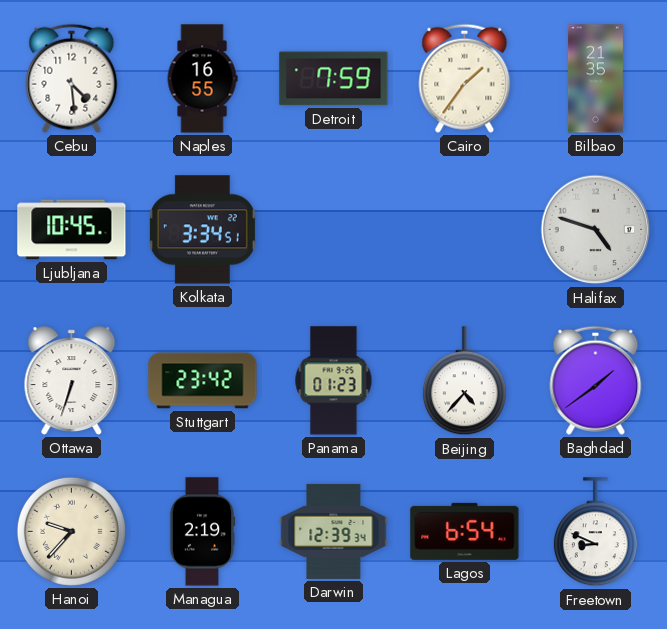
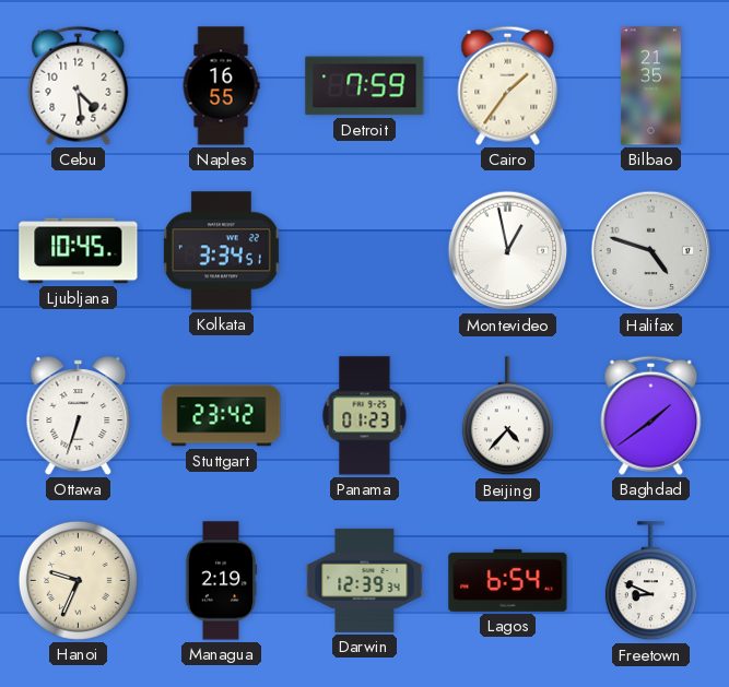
Montevideo: none -> 12:58
Hanoi: 9:37 -> 9:34
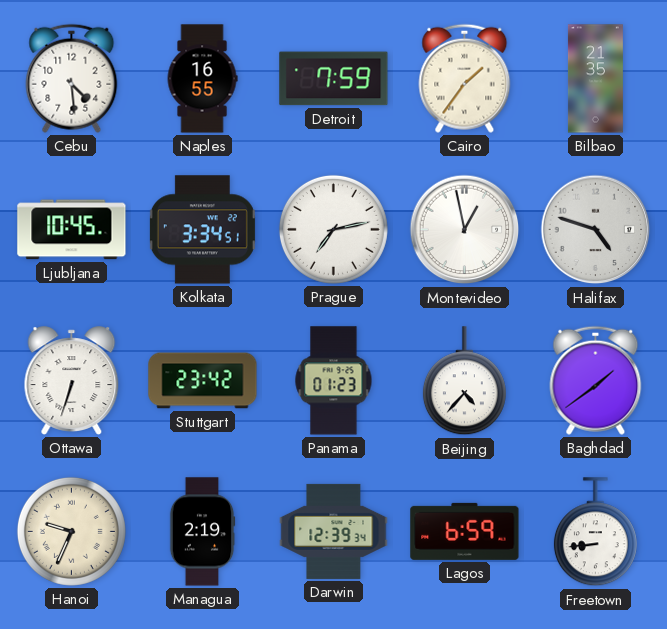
Prague: none -> 7:13
Lagos: 6:54 -> 6:59
Freetown: 8:49 -> 8:44
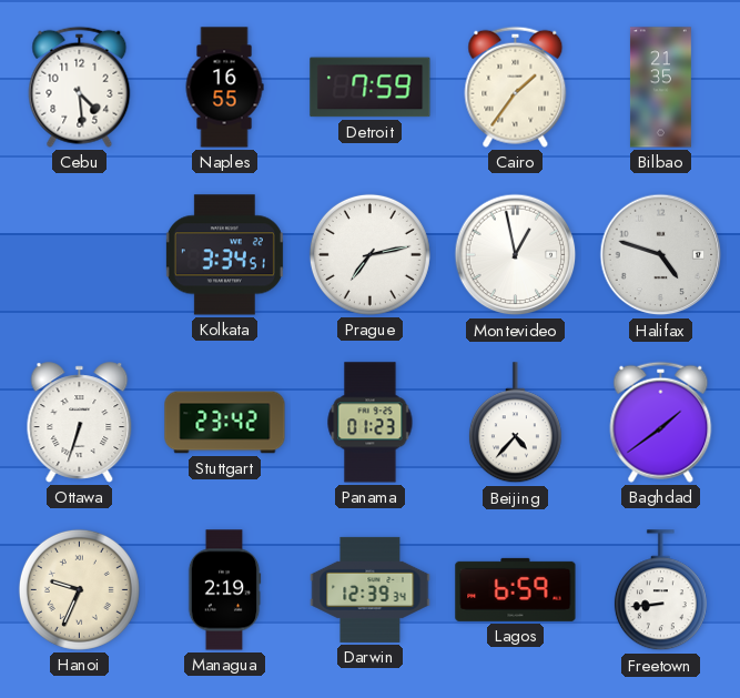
Ljubljana: 10:45 -> none
